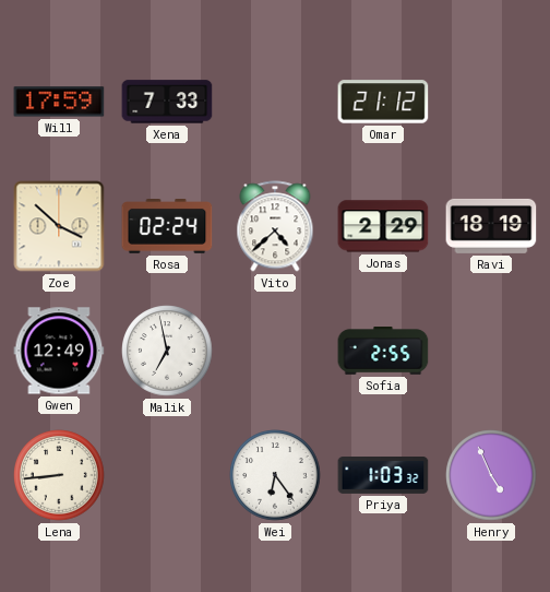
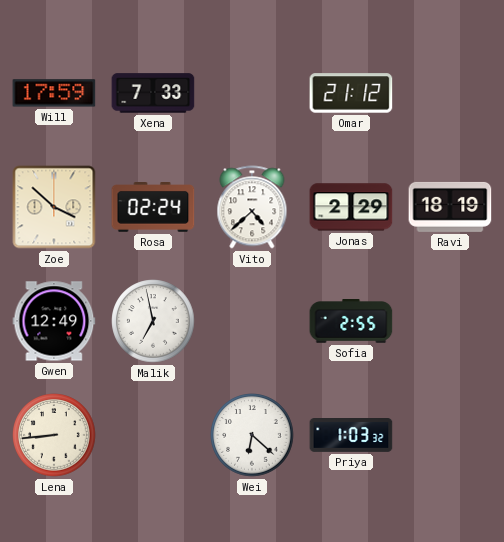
Wei: 6:24 -> 6:22
Henry: 4:56 -> none
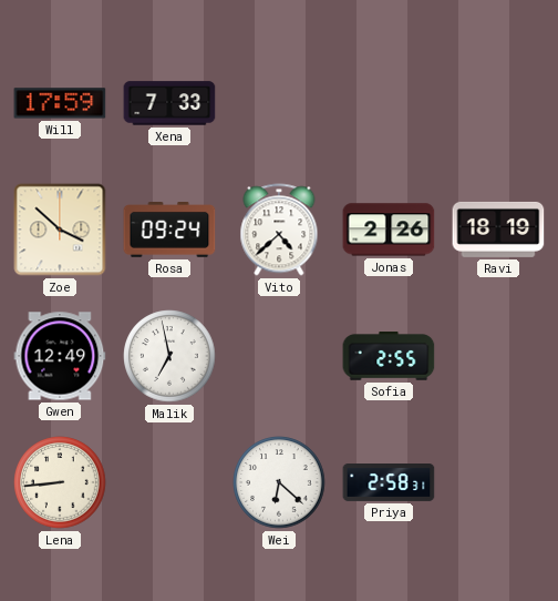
Omar: 21:12 -> none
Rosa: 02:24 -> 09:24
Jonas: 2:29 -> 2:26
Priya: 1:03 -> 2:58
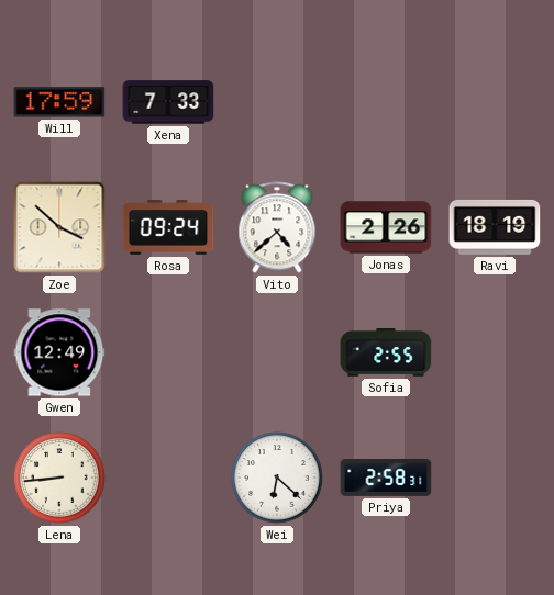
Malik: 6:58 -> none
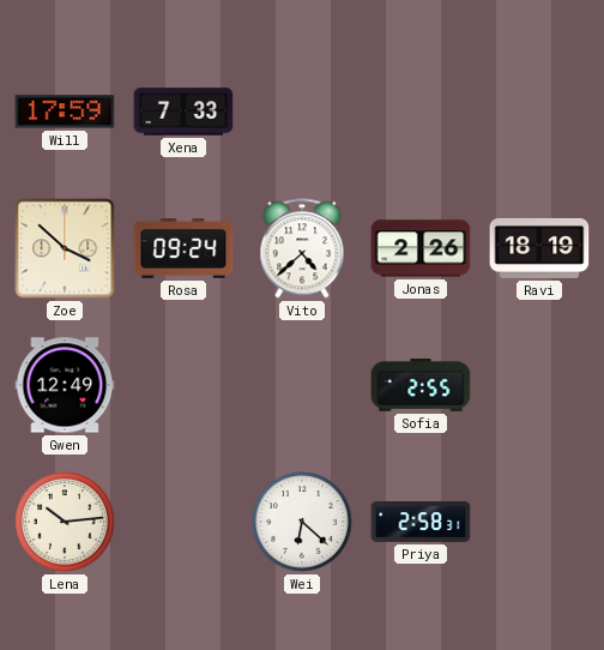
Lena: 8:44 -> 10:14
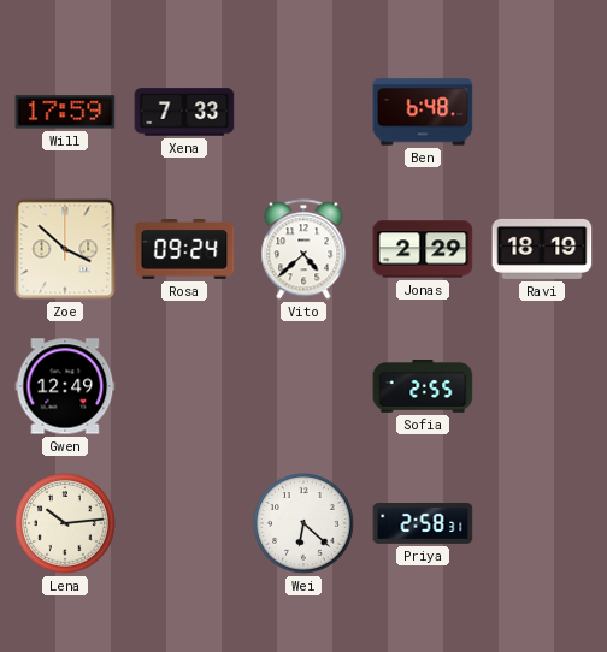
Ben: none -> 6:48
Jonas: 2:26 -> 2:29
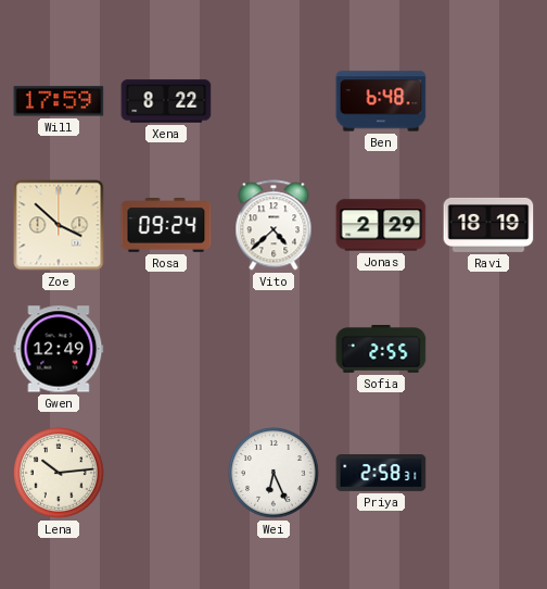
Xena: 7:33 -> 8:22
Wei: 6:22 -> 6:26
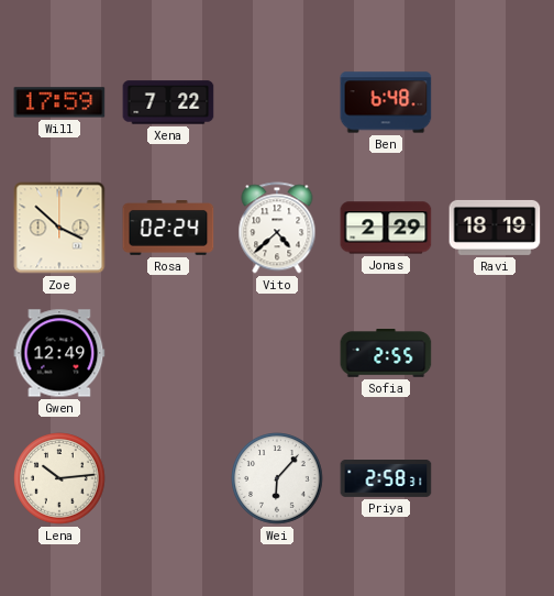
Xena: 8:22 -> 7:22
Rosa: 09:24 -> 02:24
Wei: 6:26 -> 6:07
